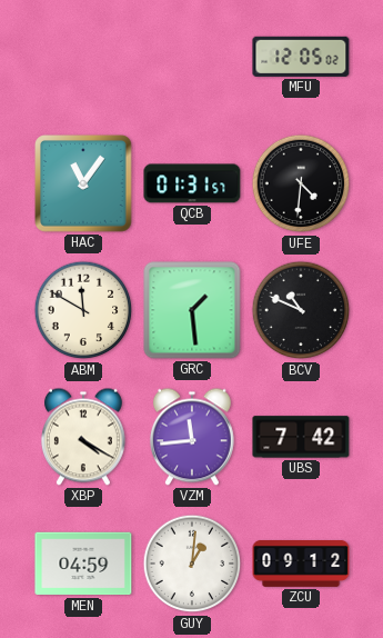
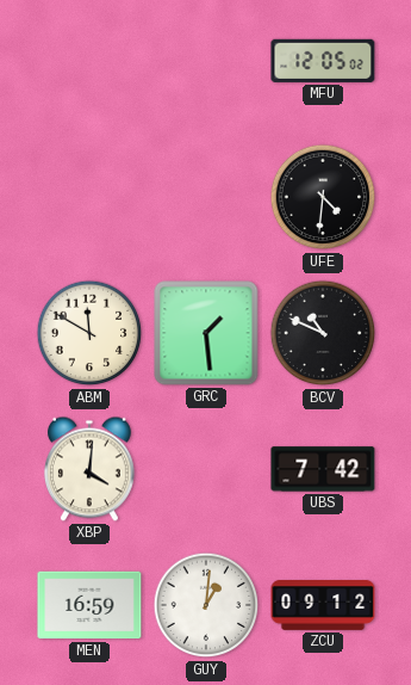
HAC: 11:06 -> none
QCB: 01:31 -> none
XBP: 4:20 -> 4:01
VZM: 11:44 -> none
MEN: 04:59 -> 16:59
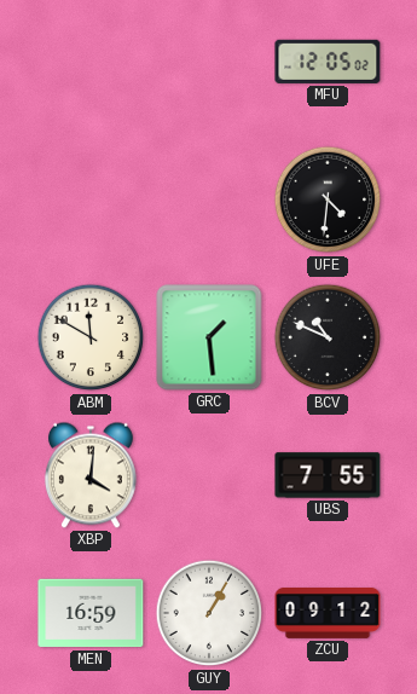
UBS: 7:42 -> 7:55
GUY: 1:01 -> 1:05
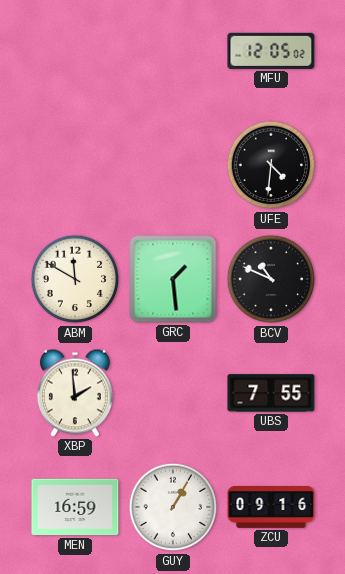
XBP: 4:01 -> 1:59
ZCU: 09:12 -> 09:16
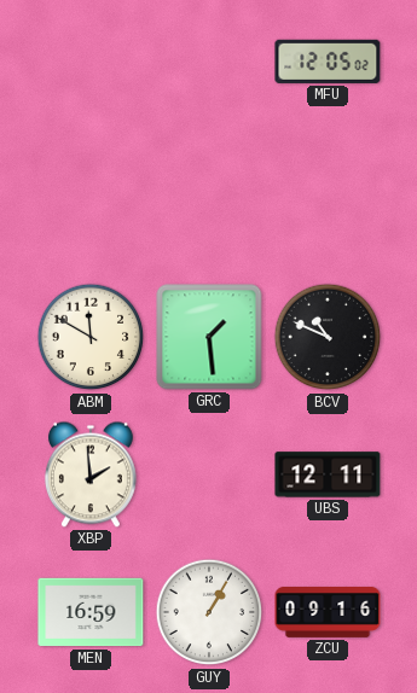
UFE: 4:31 -> none
UBS: 7:55 -> 12:11
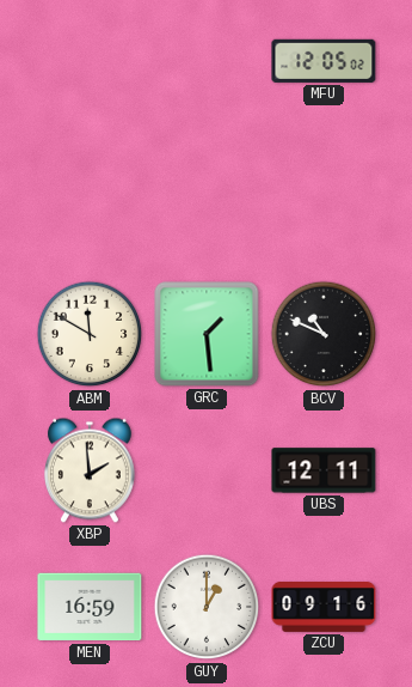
GUY: 1:05 -> 1:00
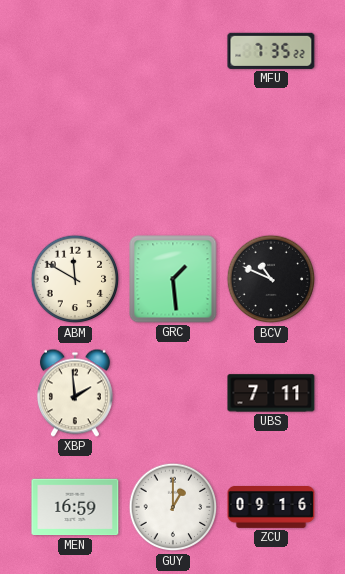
MFU: 12:05 -> 7:35
UBS: 12:11 -> 7:11
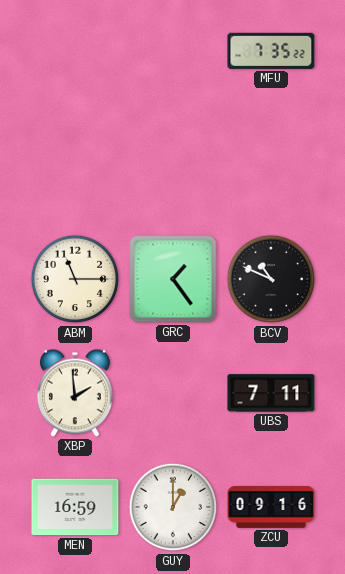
ABM: 11:50 -> 11:15
GRC: 1:29 -> 1:24
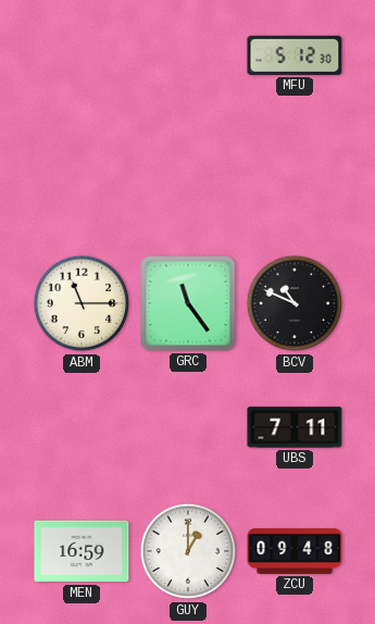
MFU: 7:35 -> 5:12
GRC: 1:24 -> 11:24
XBP: 1:59 -> none
ZCU: 09:16 -> 09:48
